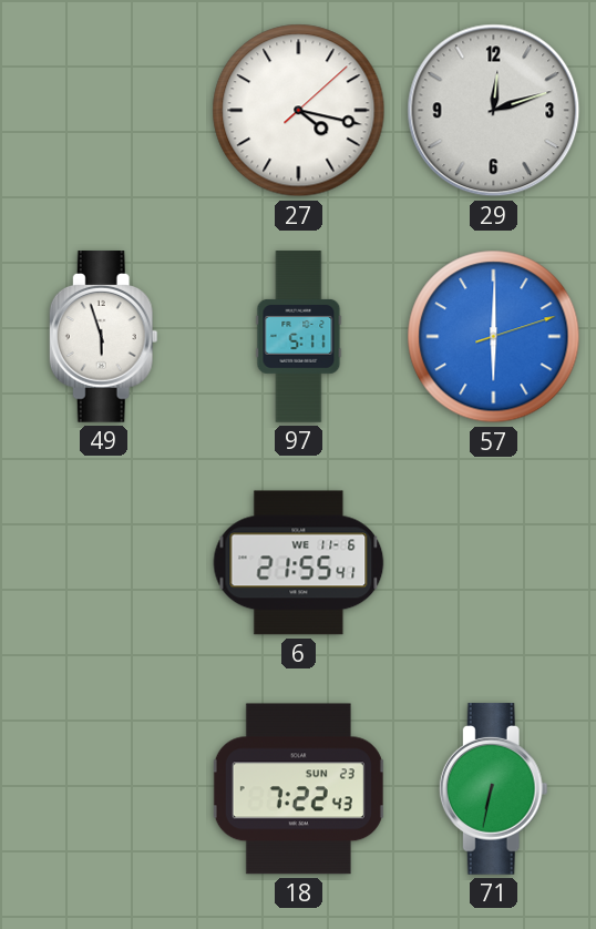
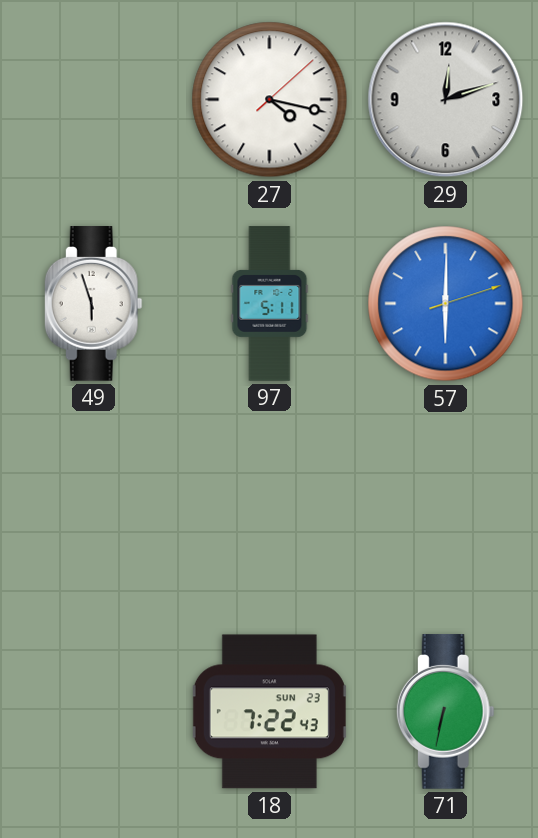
6: 21:55 -> none
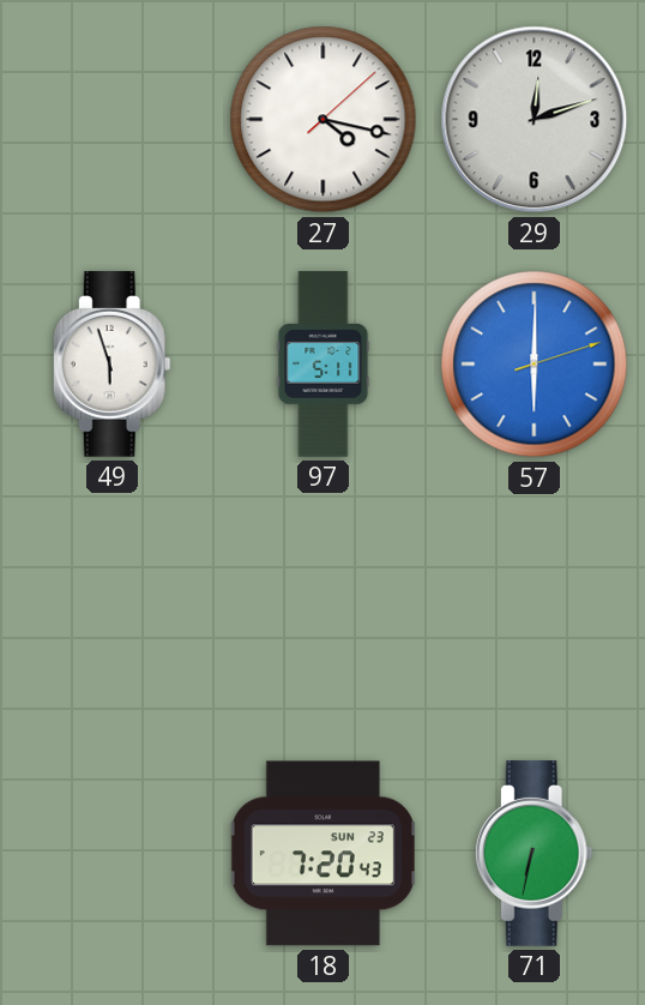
18: 7:22 -> 7:20
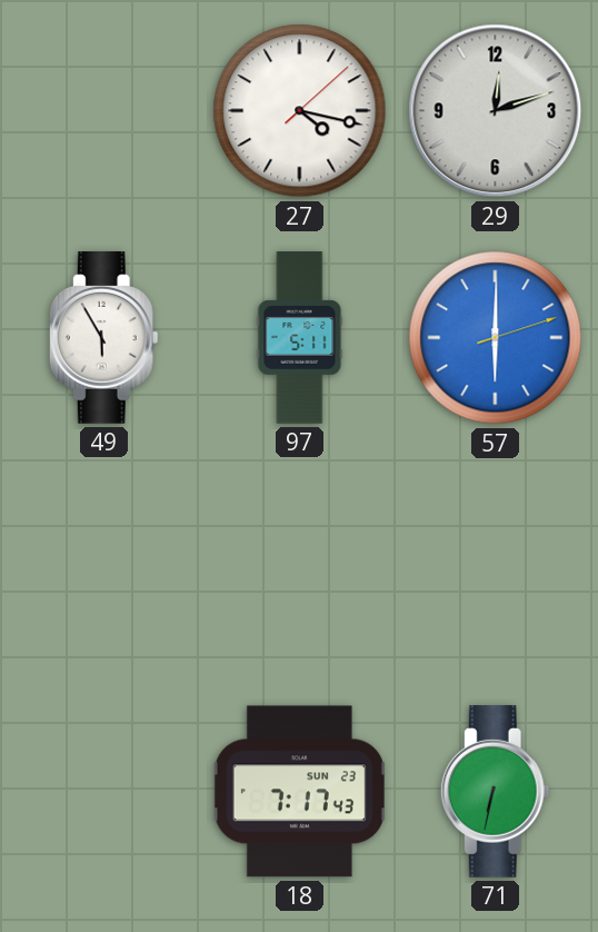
49: 5:57 -> 5:55
18: 7:20 -> 7:17
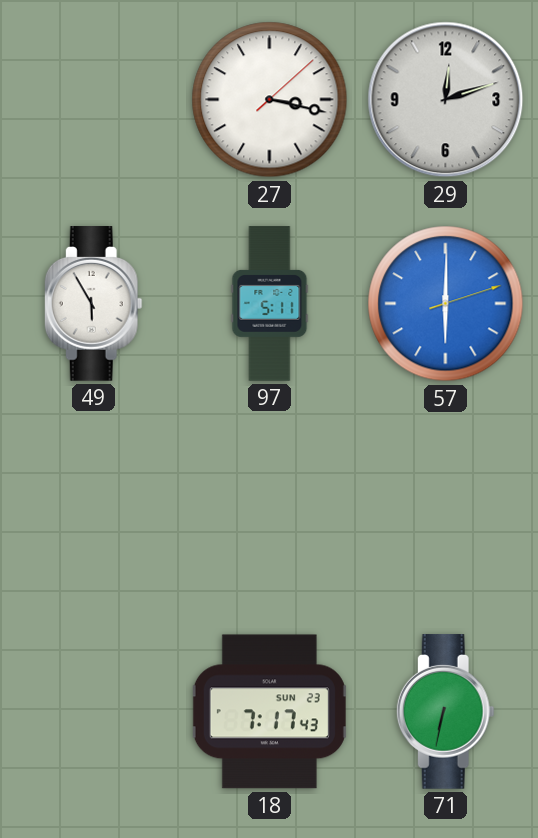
27: 4:17 -> 3:17
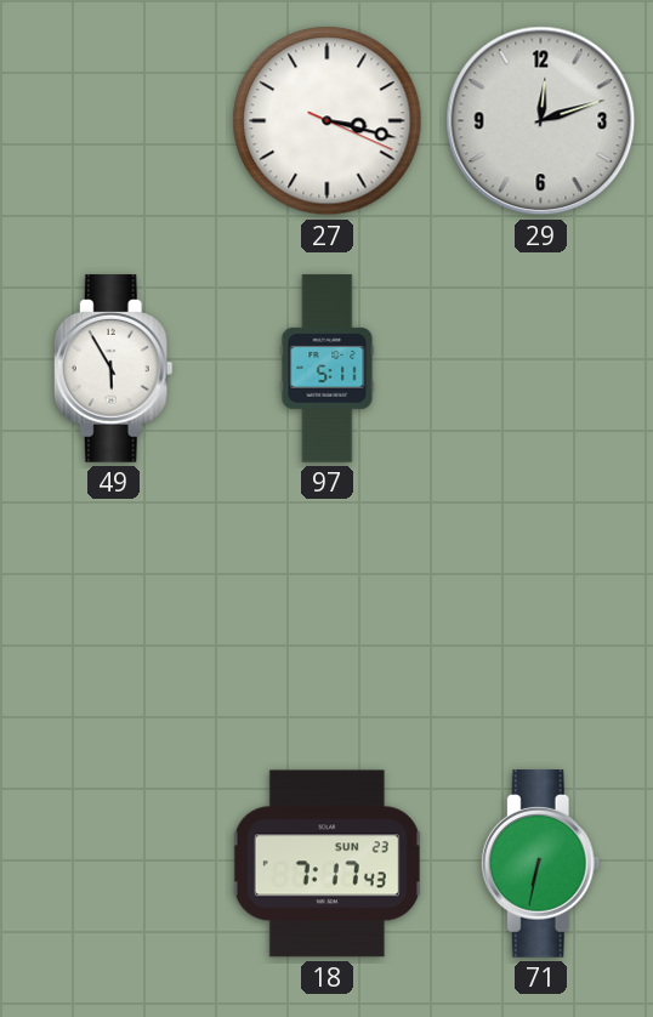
27: 3:17:08 -> 3:17:19
57: 6:00 -> none
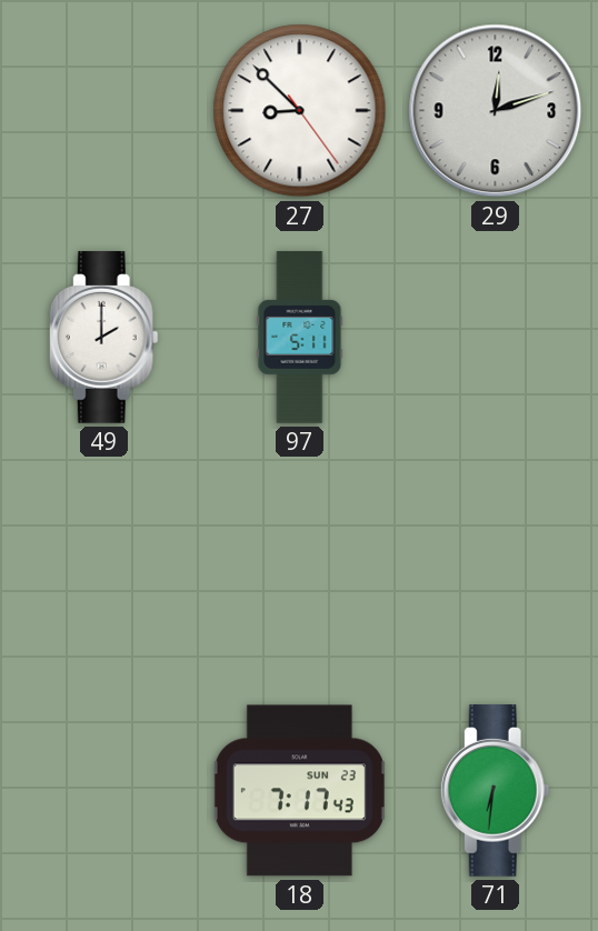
27: 3:17 -> 8:52
49: 5:55 -> 2:00
71: 6:32 -> 6:31
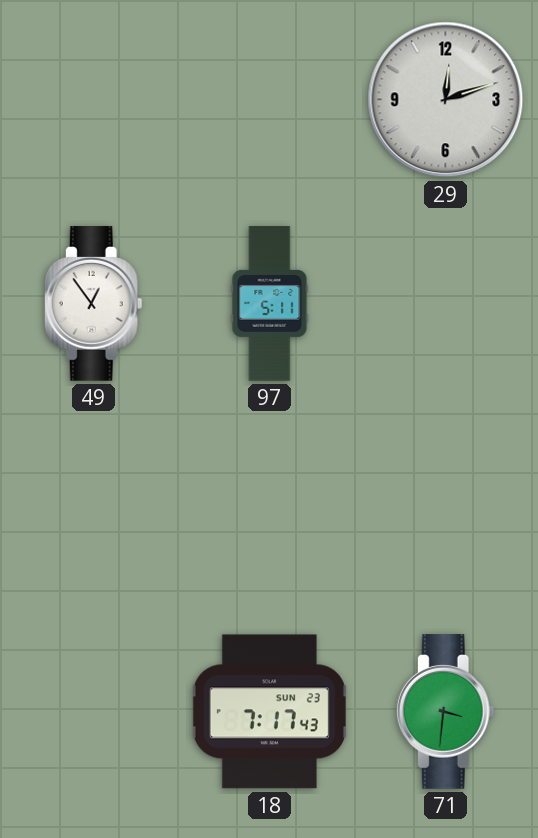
27: 8:52 -> none
49: 2:00 -> 12:54
71: 6:31 -> 3:31
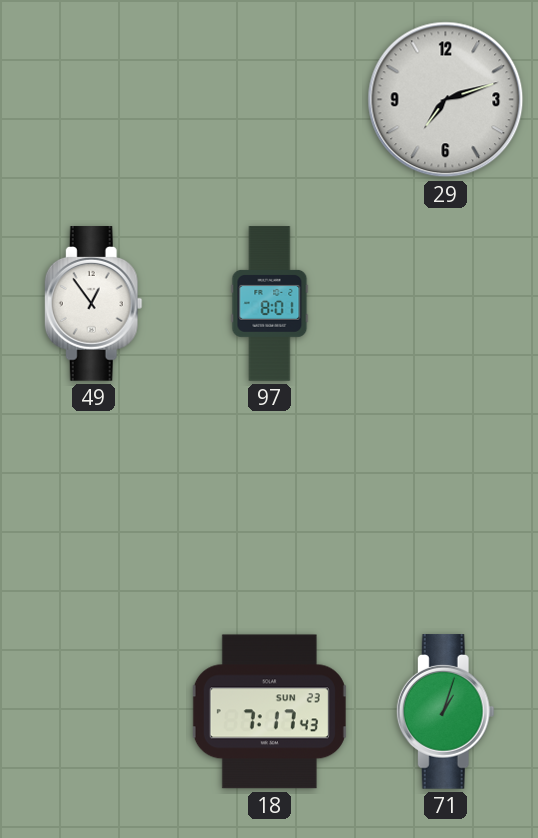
29: 12:12 -> 7:12
97: 5:11 -> 8:01
71: 3:31 -> 1:03
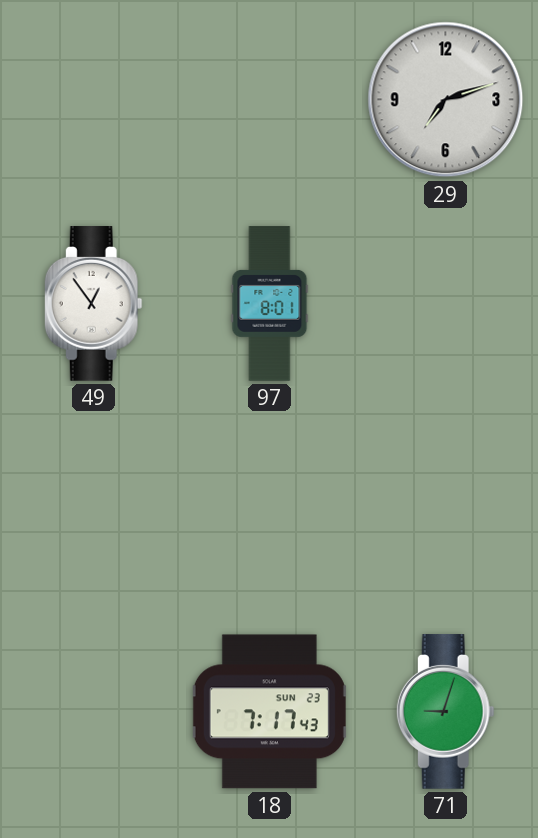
71: 1:03 -> 9:03
